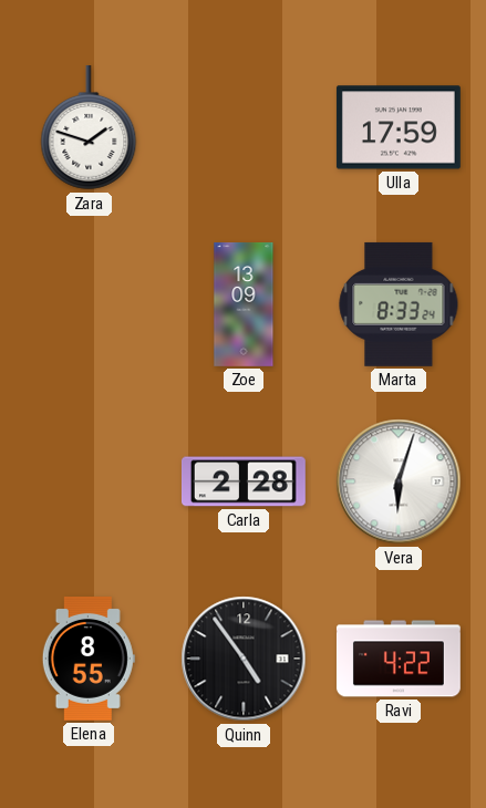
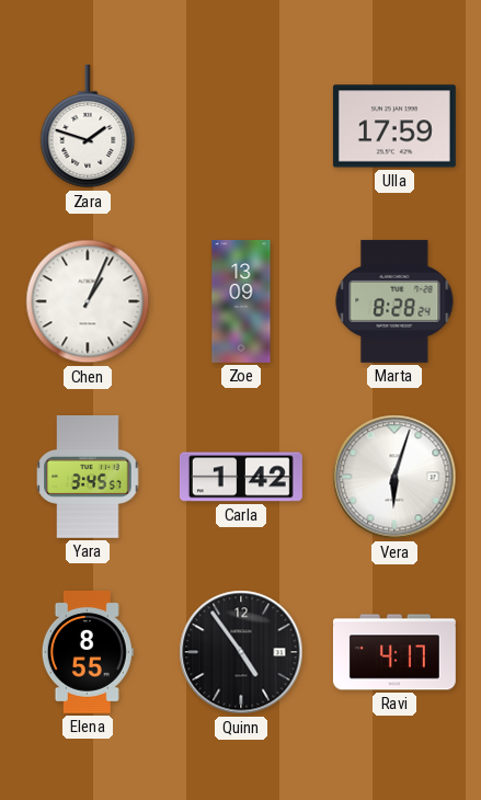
Chen: none -> 1:04
Marta: 8:33 -> 8:28
Yara: none -> 3:45
Carla: 2:28 -> 1:42
Ravi: 4:22 -> 4:17
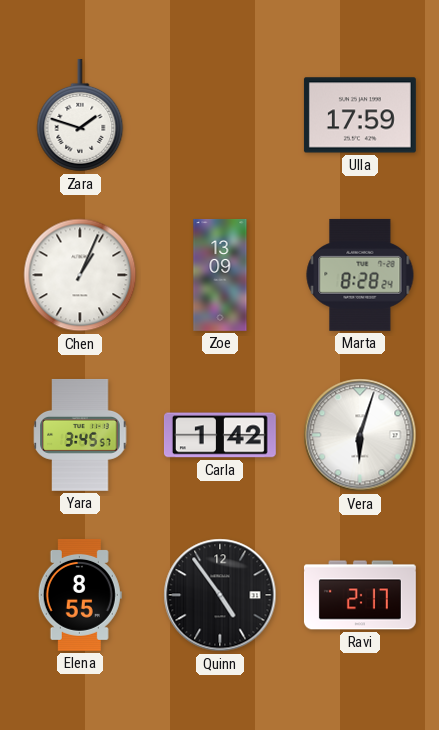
Ravi: 4:17 -> 2:17
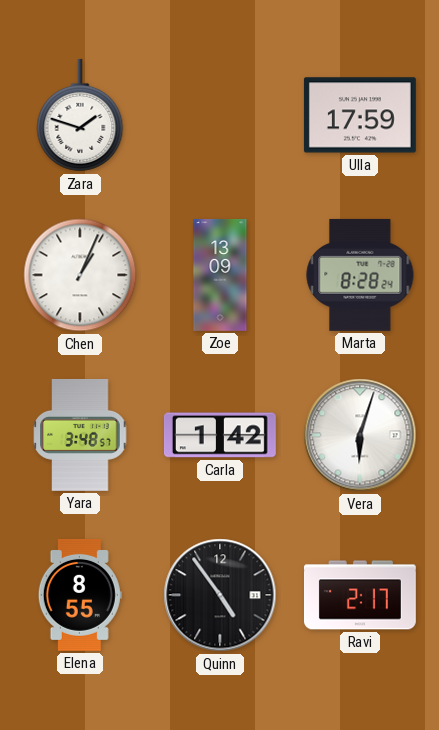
Yara: 3:45 -> 3:48
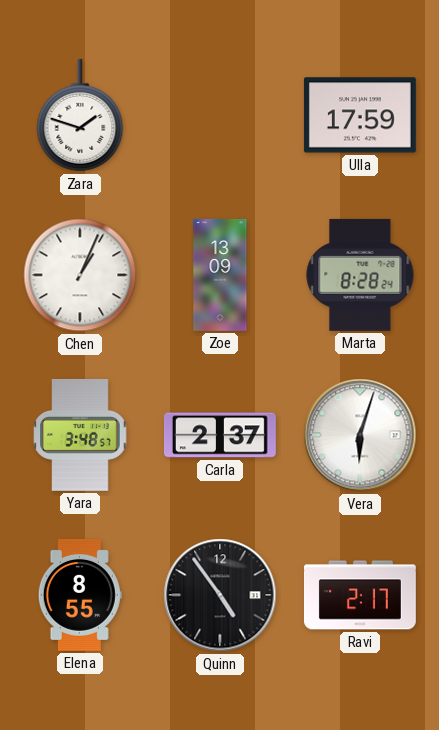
Carla: 1:42 -> 2:37
